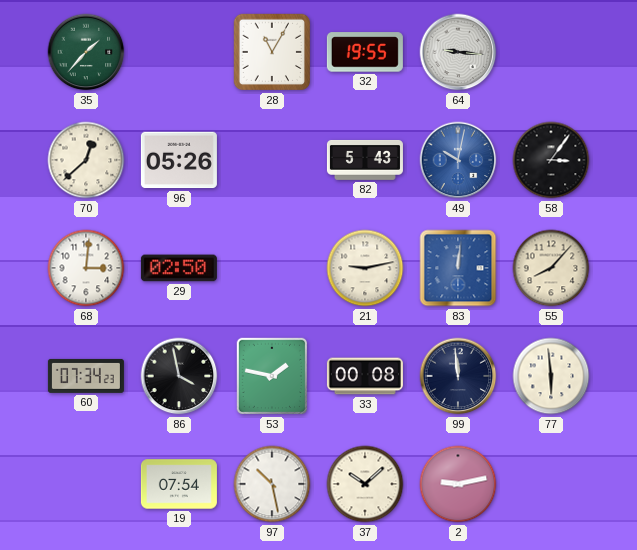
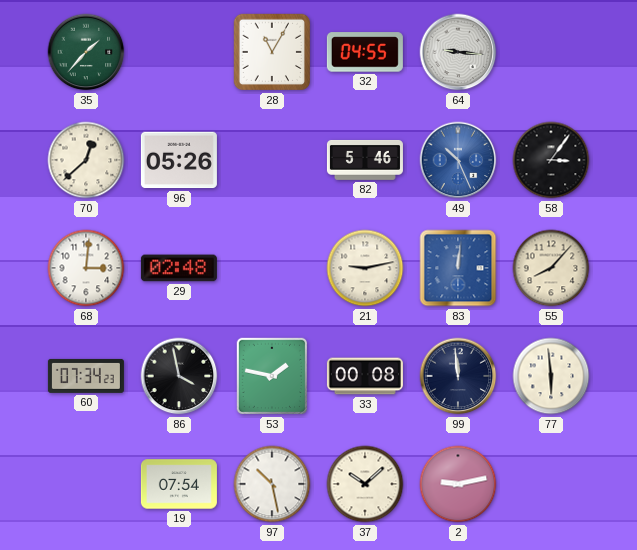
32: 19:55 -> 04:55
82: 5:43 -> 5:46
49: 10:02 -> 10:26
29: 02:50 -> 02:48
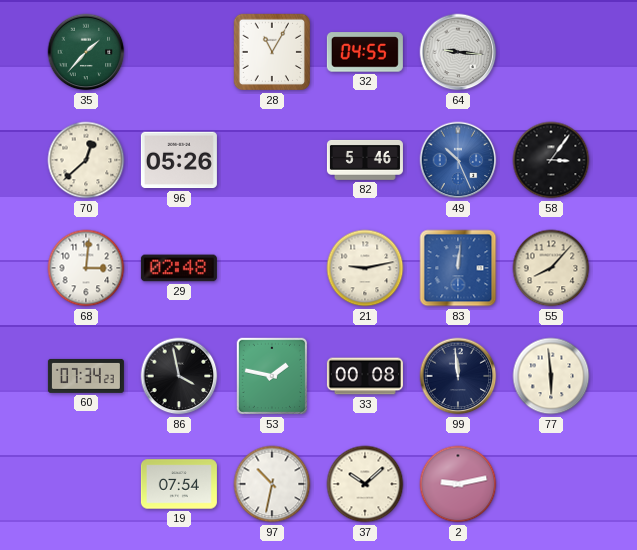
97: 10:28 -> 10:32
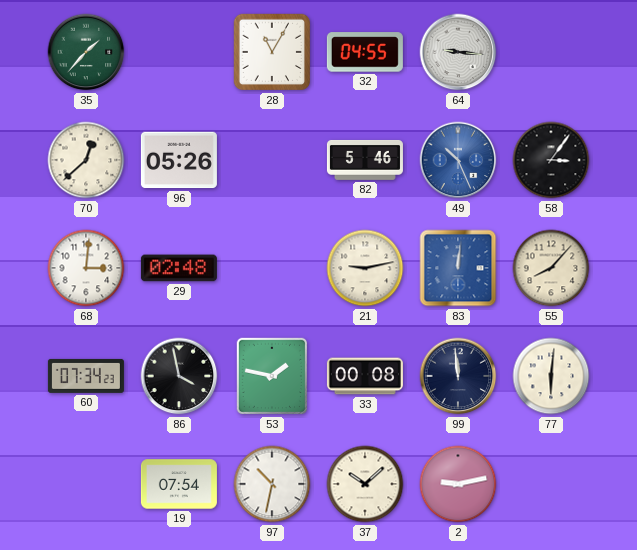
77: 5:59 -> 6:01
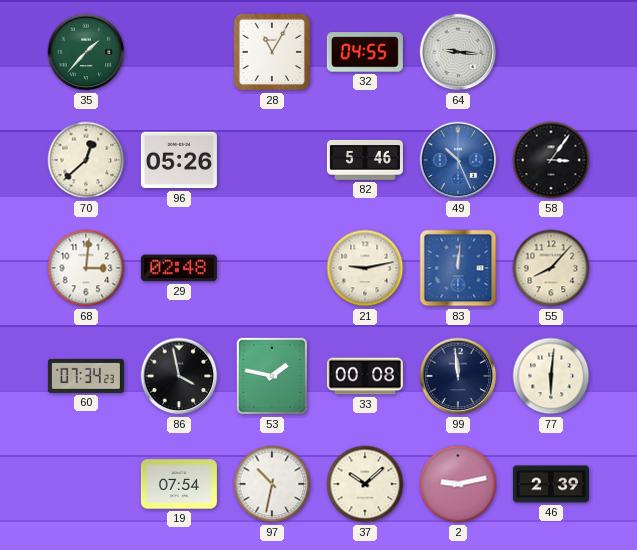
46: none -> 2:39
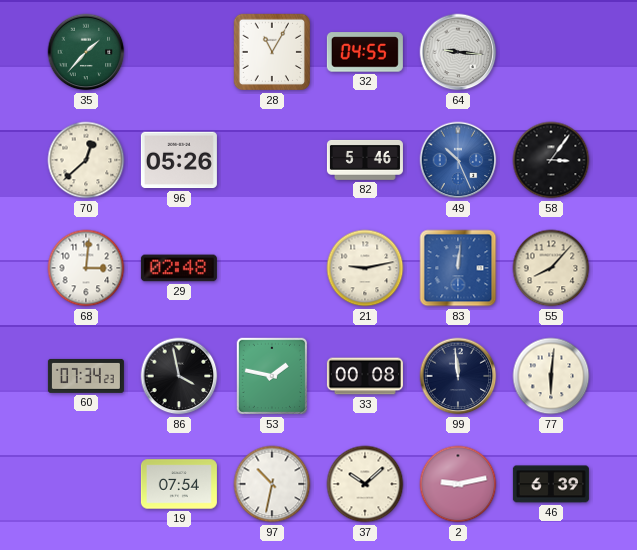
46: 2:39 -> 6:39
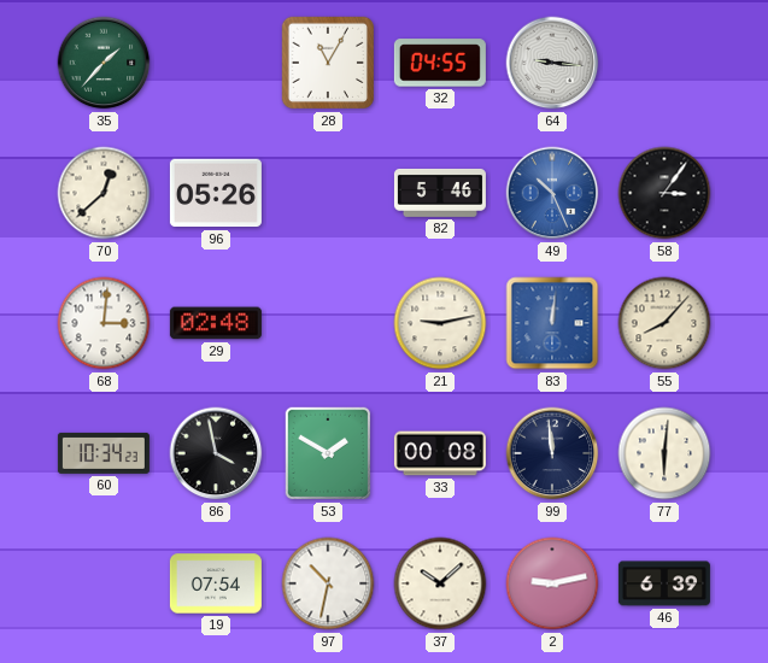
60: 07:34 -> 10:34
53: 1:47 -> 1:50
